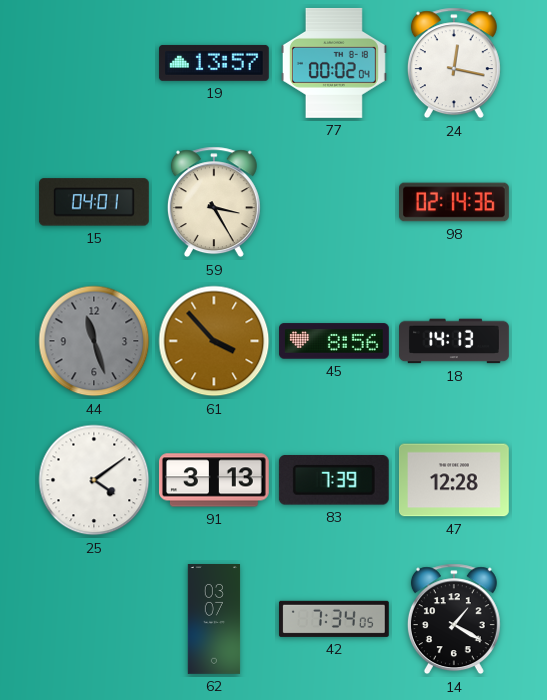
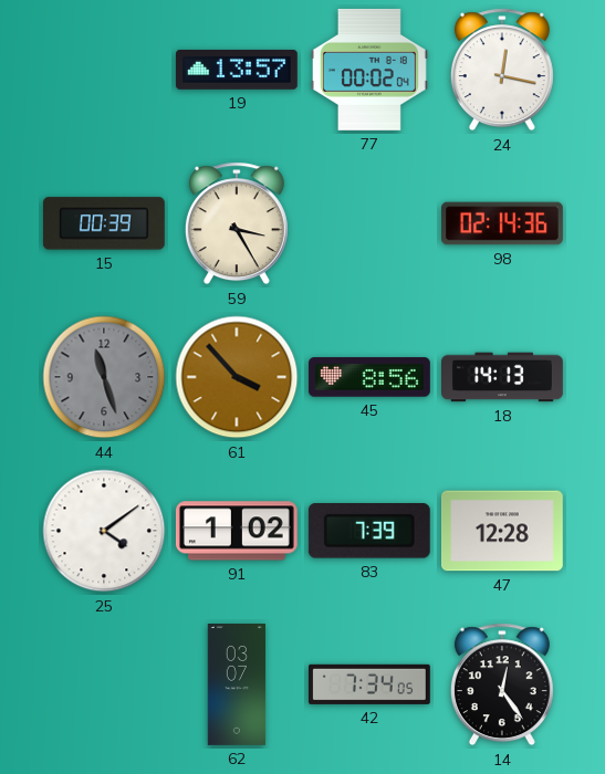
15: 04:01 -> 00:39
91: 3:13 -> 1:02
14: 1:20 -> 12:24
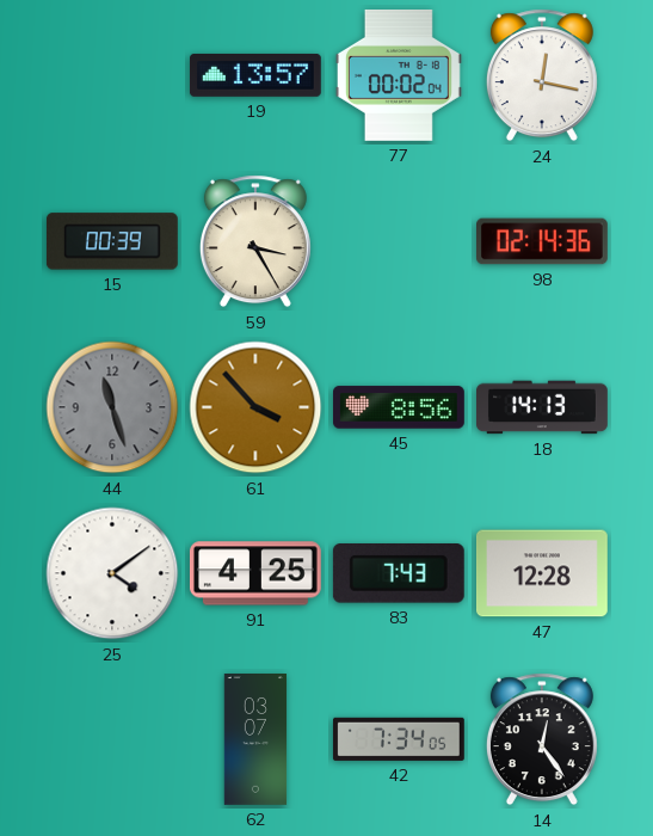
91: 1:02 -> 4:25
83: 7:39 -> 7:43
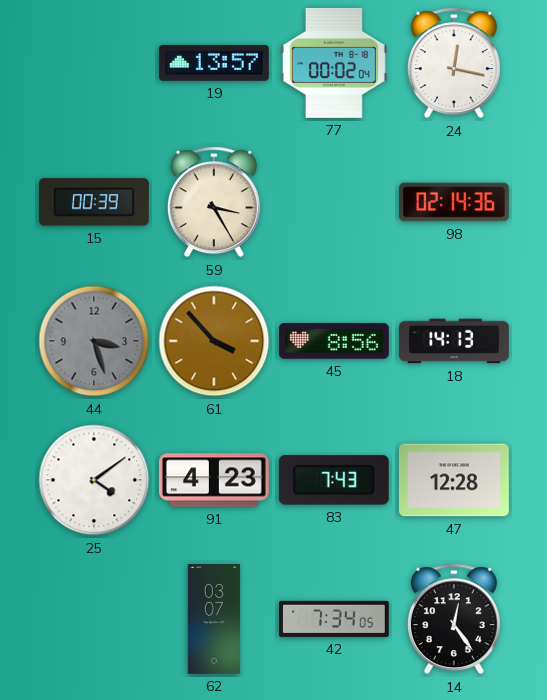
44: 11:27 -> 3:27
91: 4:25 -> 4:23
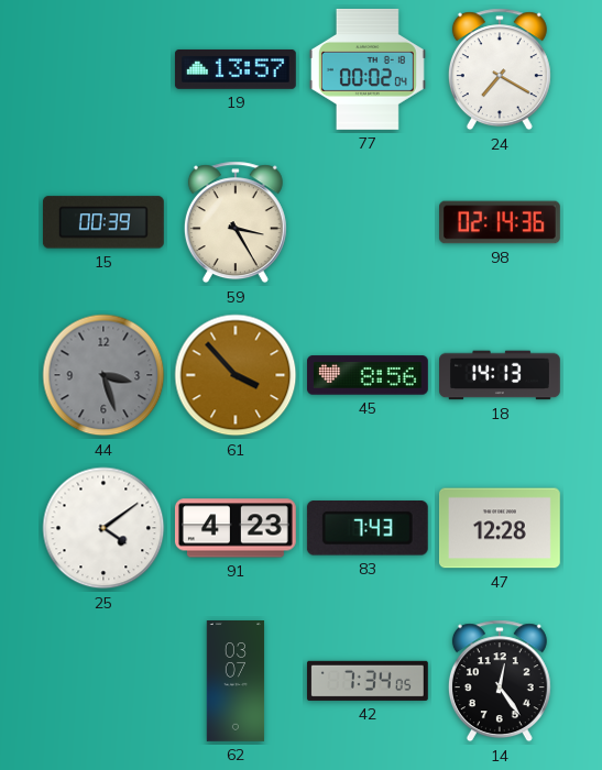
24: 12:17 -> 7:20
